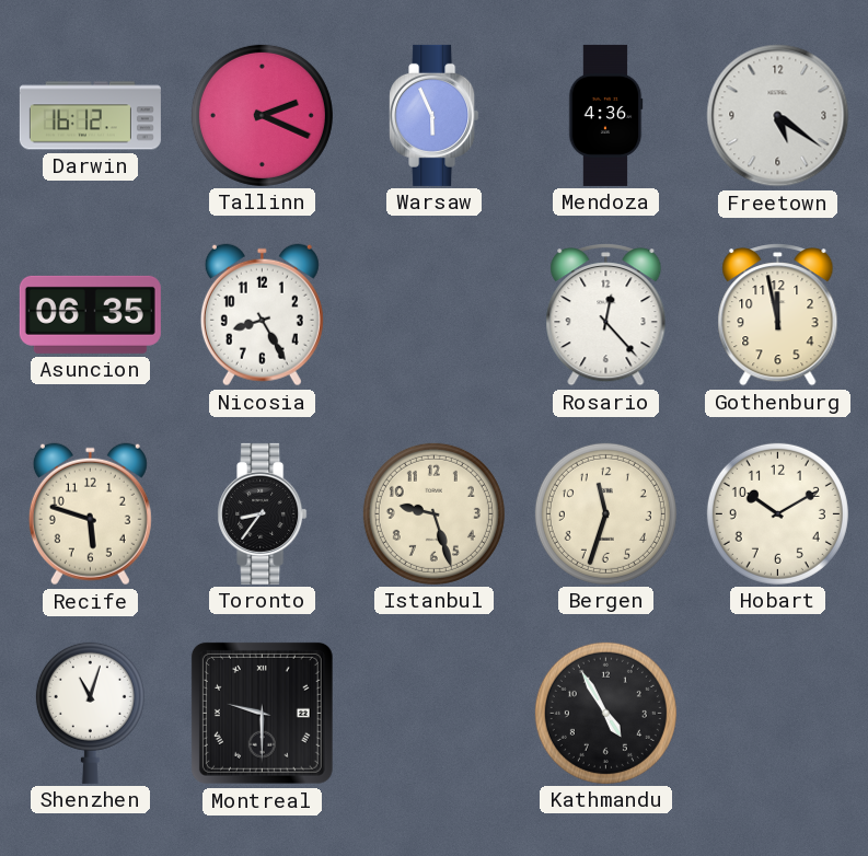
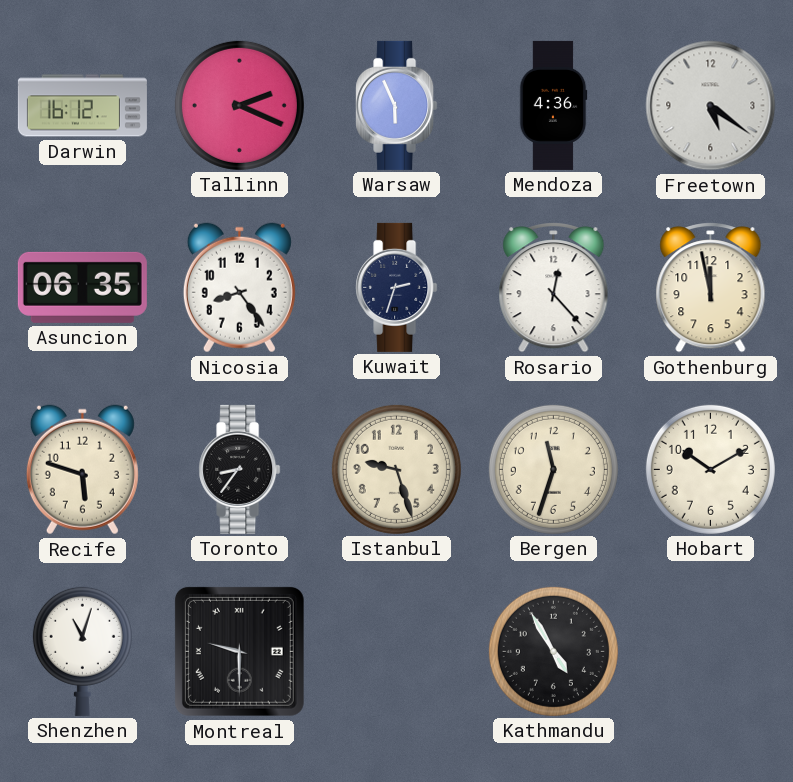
Nicosia: 8:25 -> 8:24
Kuwait: none -> 2:33
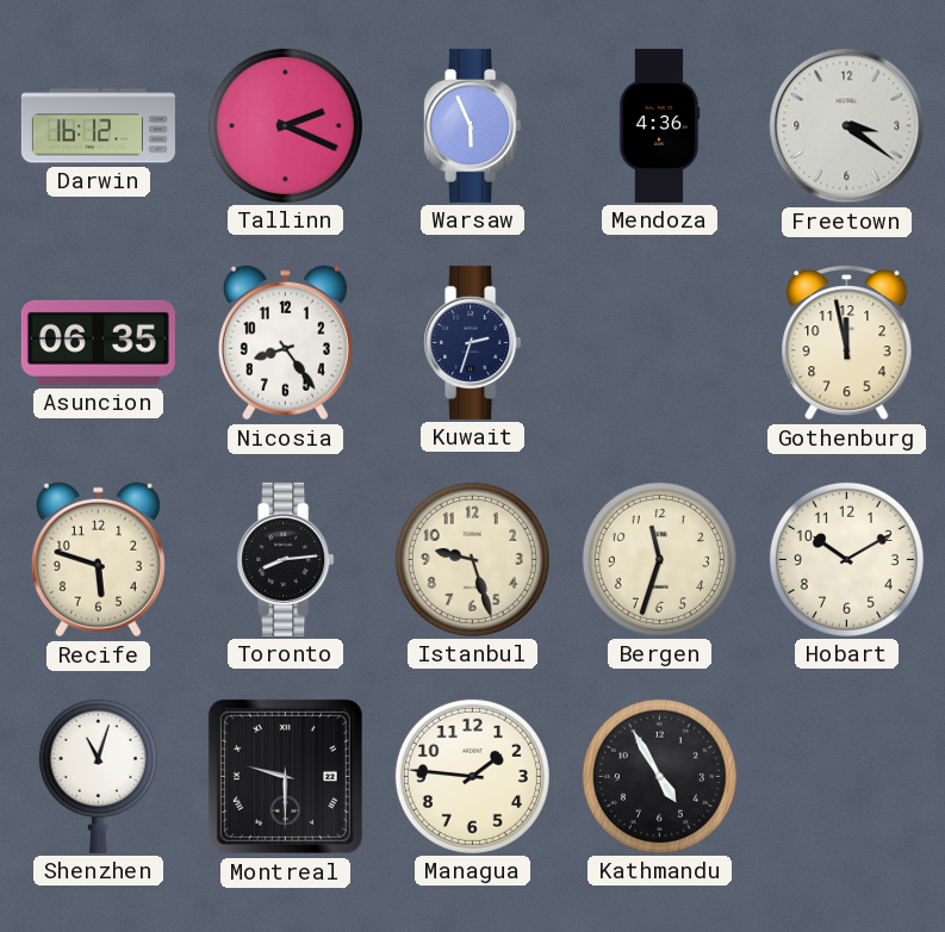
Freetown: 5:21 -> 3:21
Rosario: 12:23 -> none
Toronto: 8:36 -> 8:14
Managua: none -> 1:46
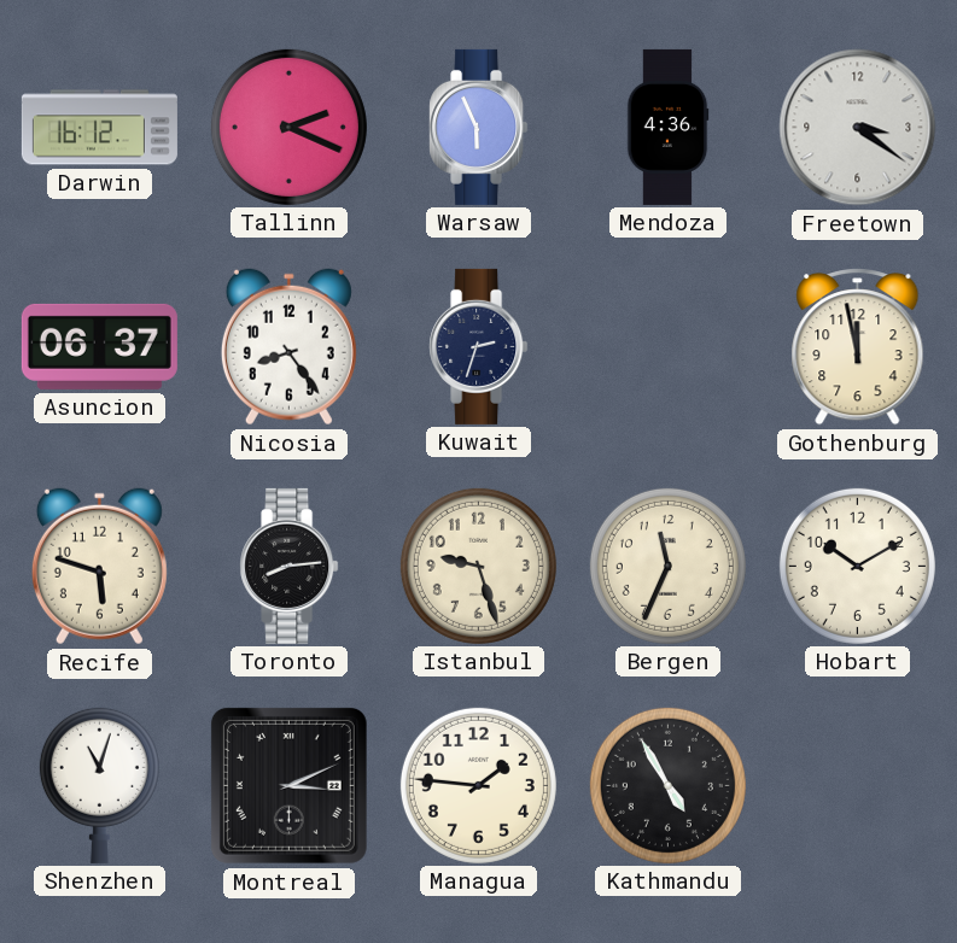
Asuncion: 06:35 -> 06:37
Bergen: 11:33 -> 11:34
Montreal: 9:30 -> 3:11
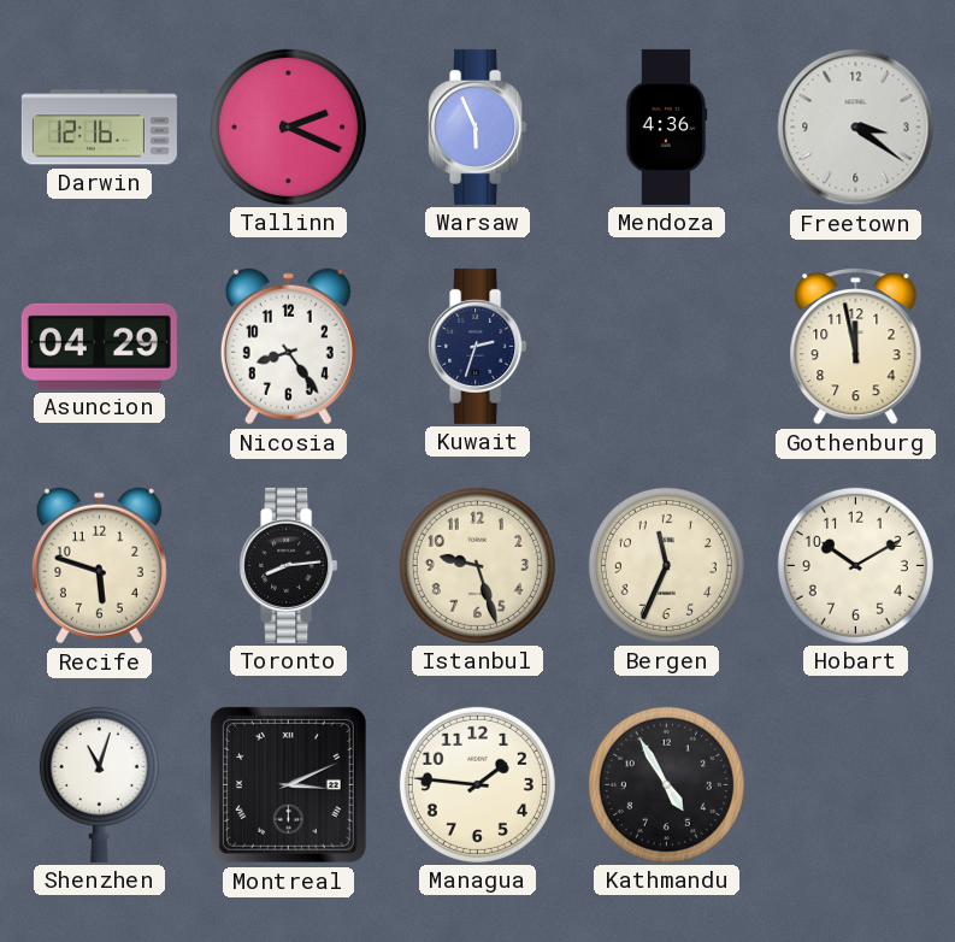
Darwin: 16:12 -> 12:16
Asuncion: 06:37 -> 04:29
